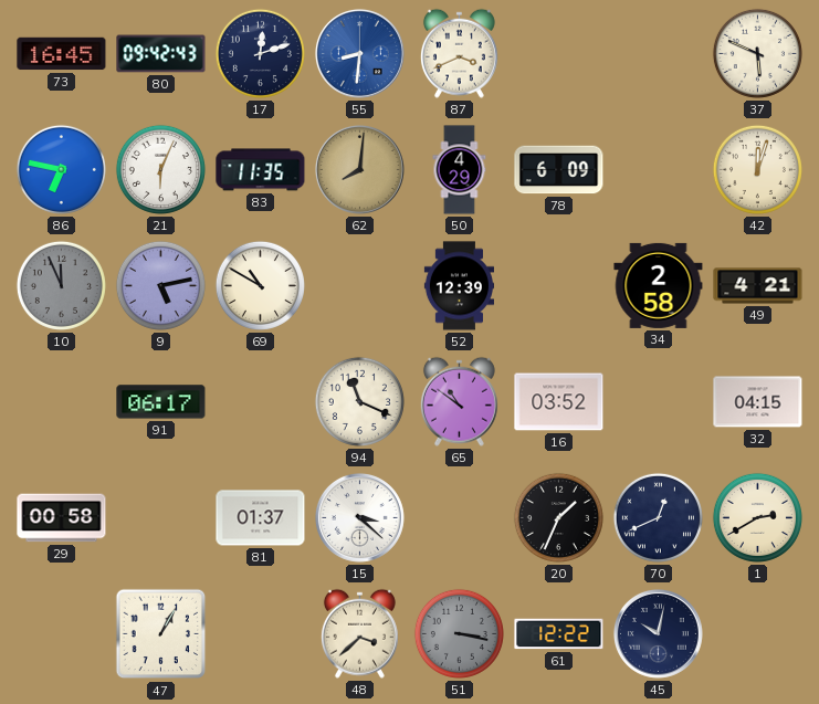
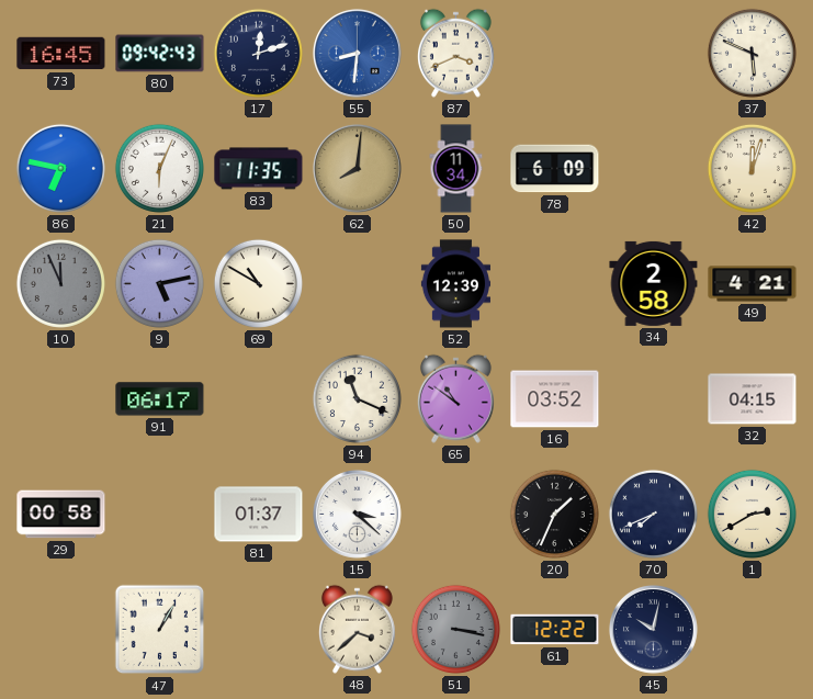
50: 4:29 -> 11:34
70: 12:41 -> 7:41
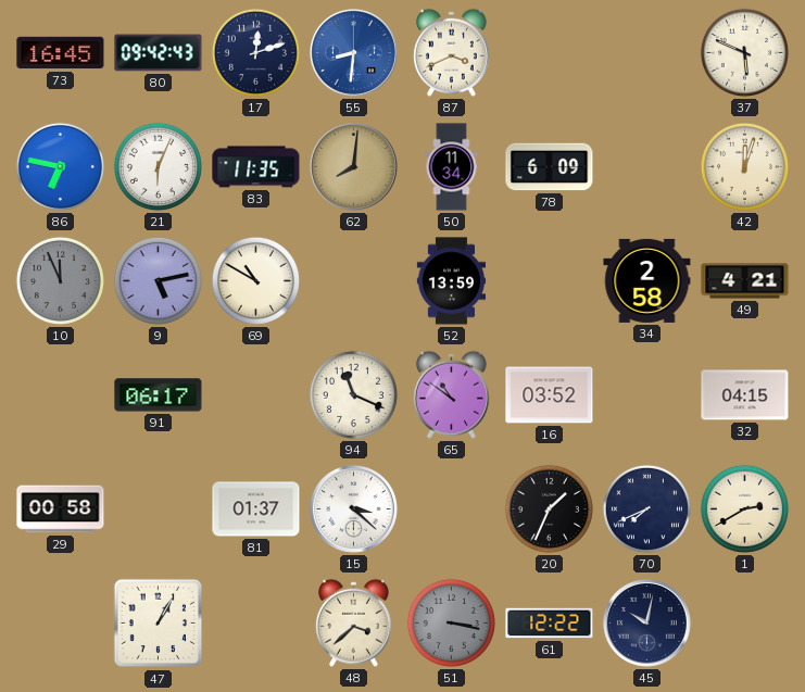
52: 12:39 -> 13:59
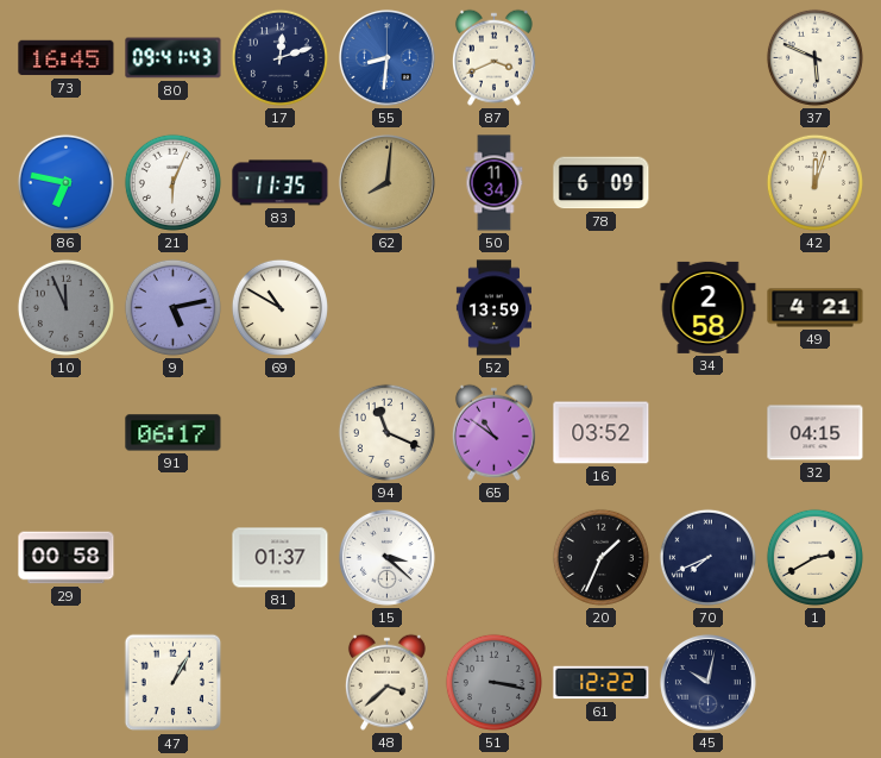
80: 09:42 -> 09:41
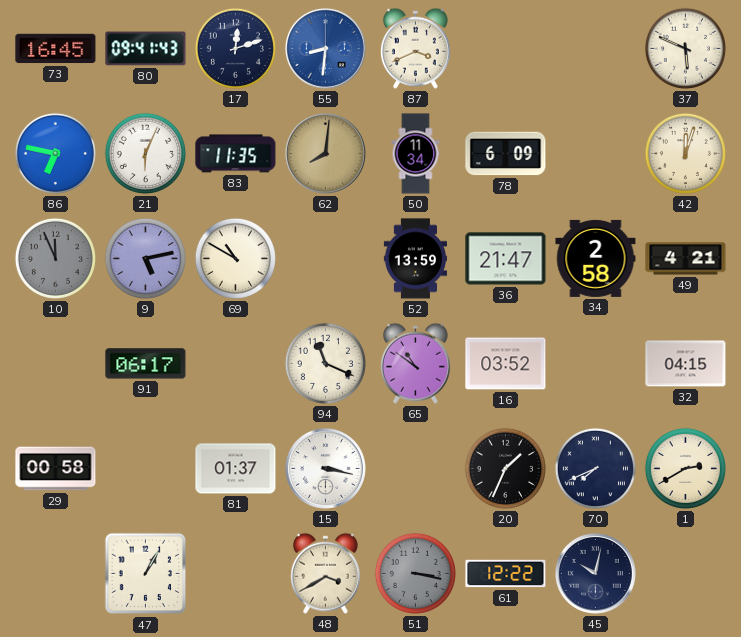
36: none -> 21:47
15: 3:22 -> 3:17
48: 3:38 -> 3:40
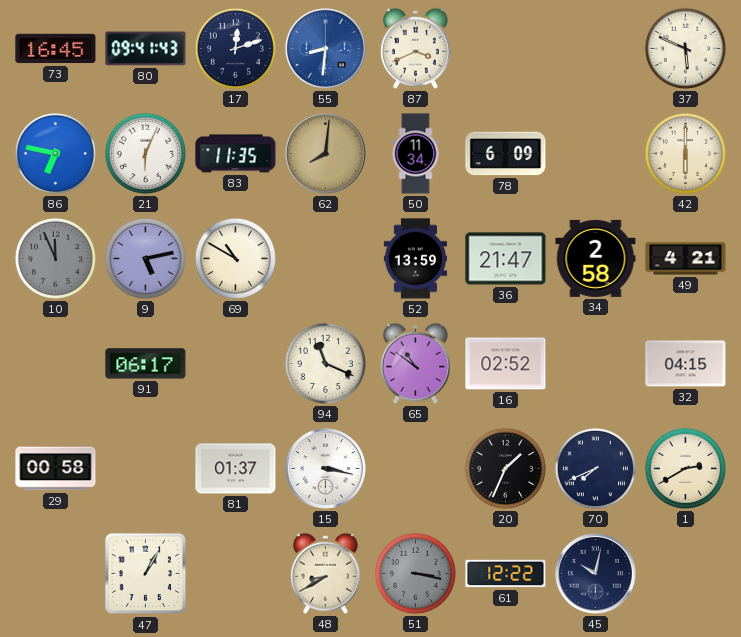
42: 12:03 -> 6:00
16: 03:52 -> 02:52
48: 3:40 -> 8:40
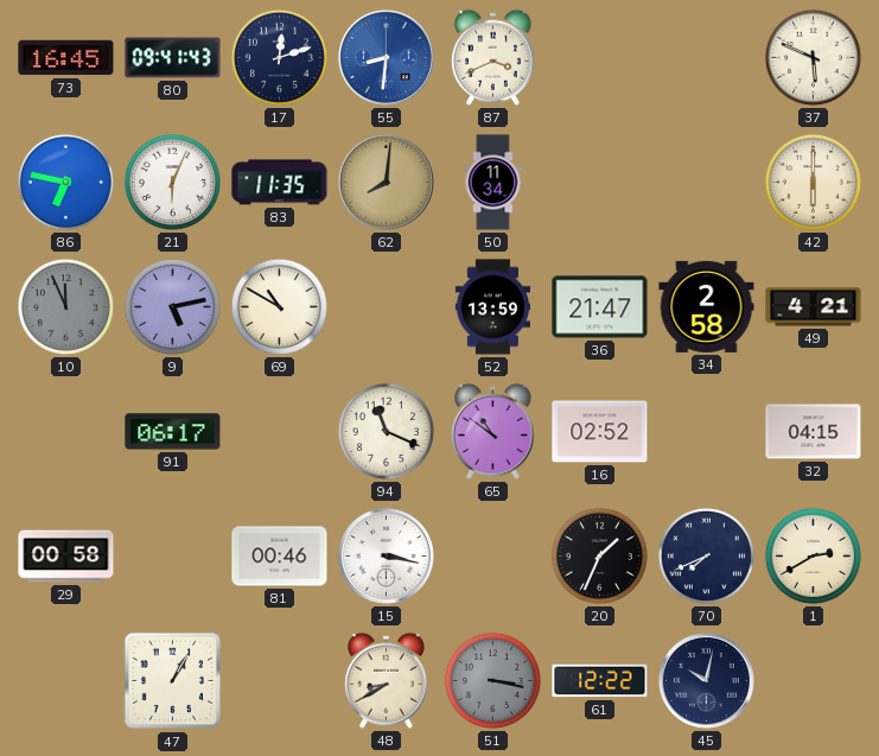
78: 6:09 -> none
81: 01:37 -> 00:46
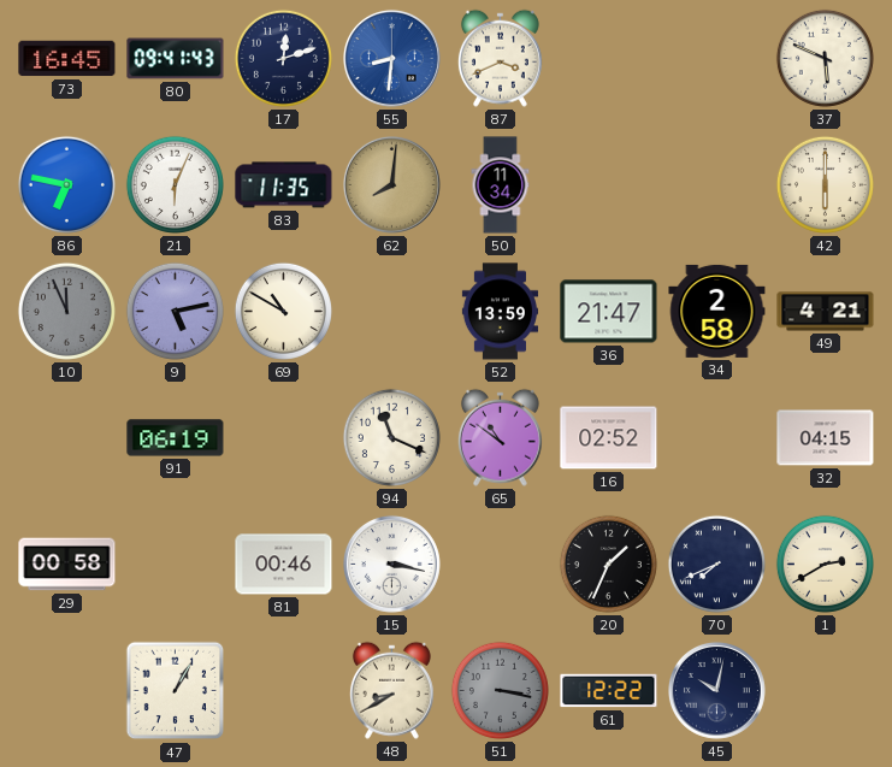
91: 06:17 -> 06:19
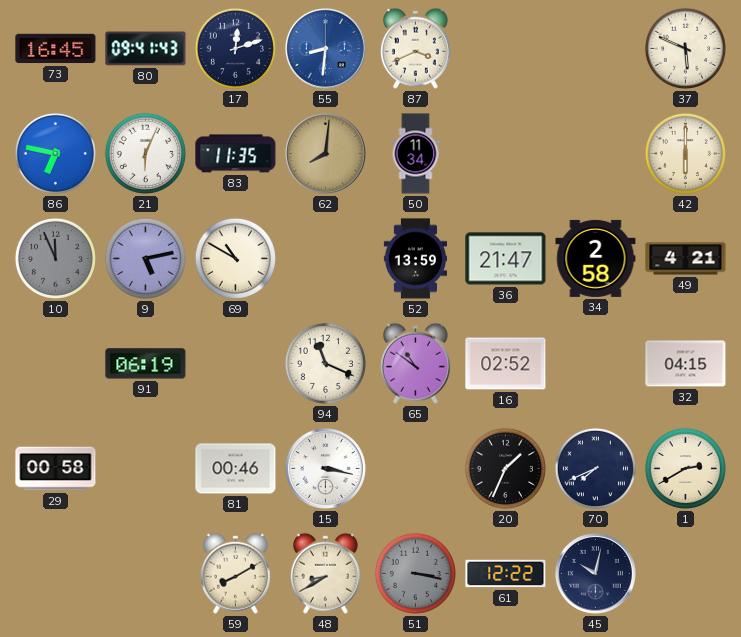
47: 1:05 -> none
59: none -> 8:10
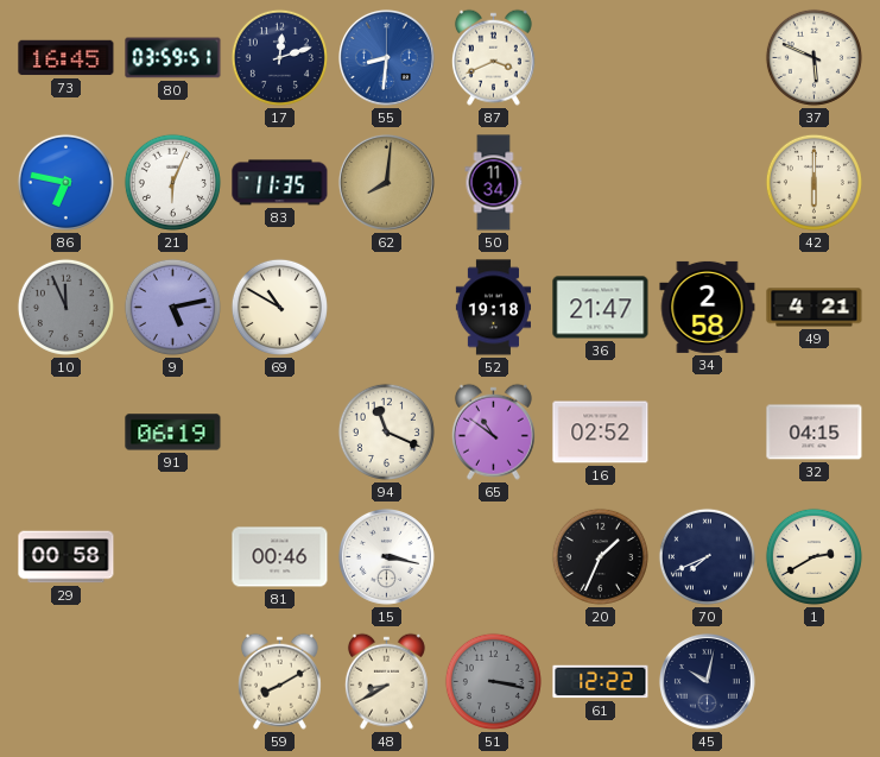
80: 09:41 -> 03:59
52: 13:59 -> 19:18
